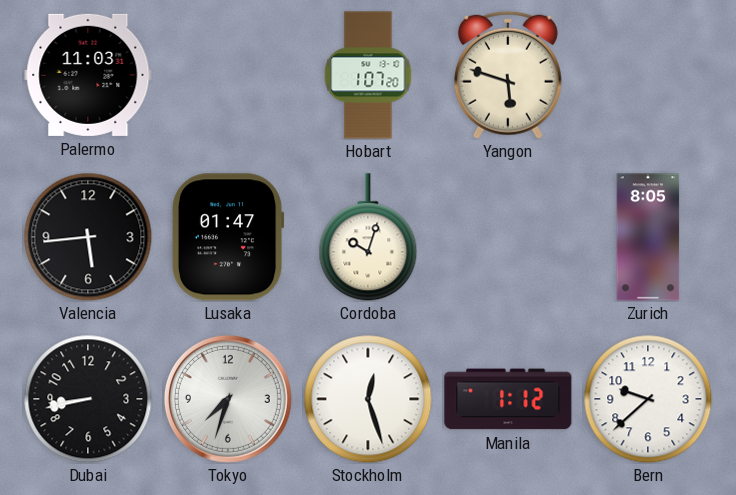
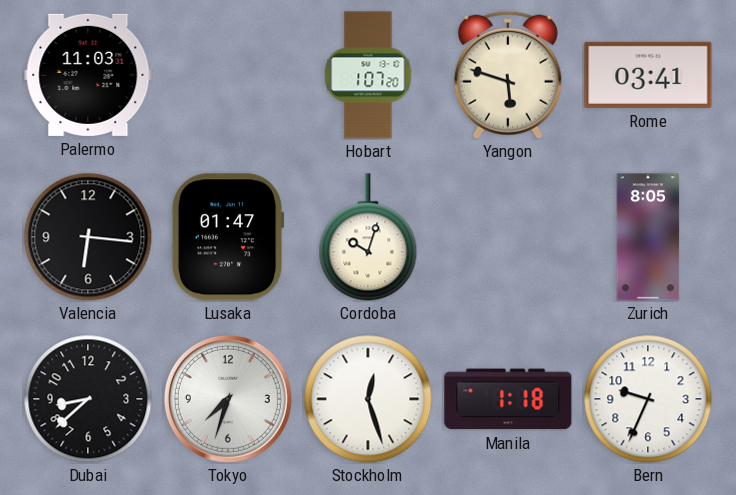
Rome: none -> 03:41
Valencia: 5:44 -> 6:16
Dubai: 8:43 -> 8:38
Manila: 1:12 -> 1:18
Bern: 9:38 -> 9:34
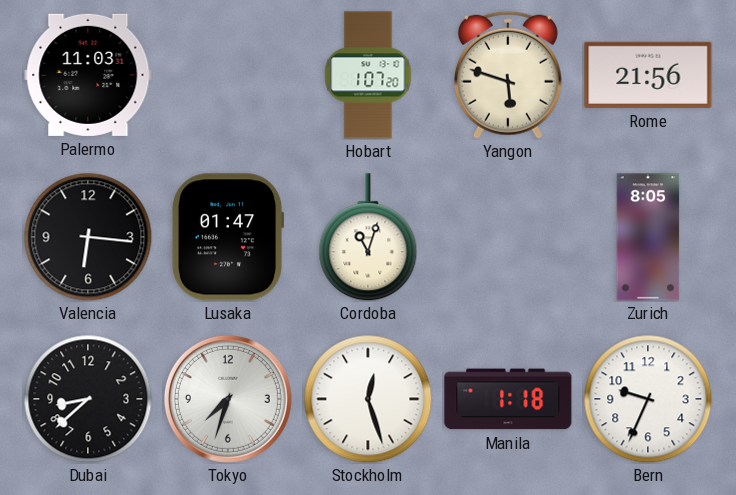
Rome: 03:41 -> 21:56
Cordoba: 10:03 -> 11:03
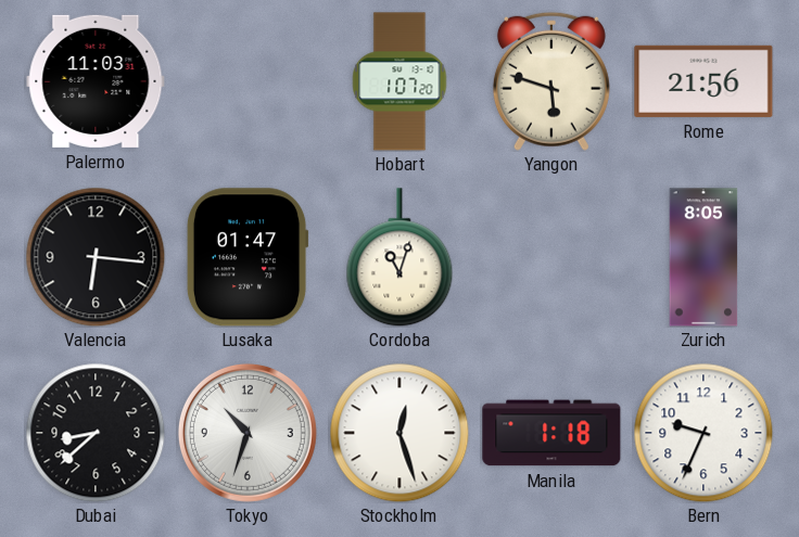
Tokyo: 7:33 -> 10:33
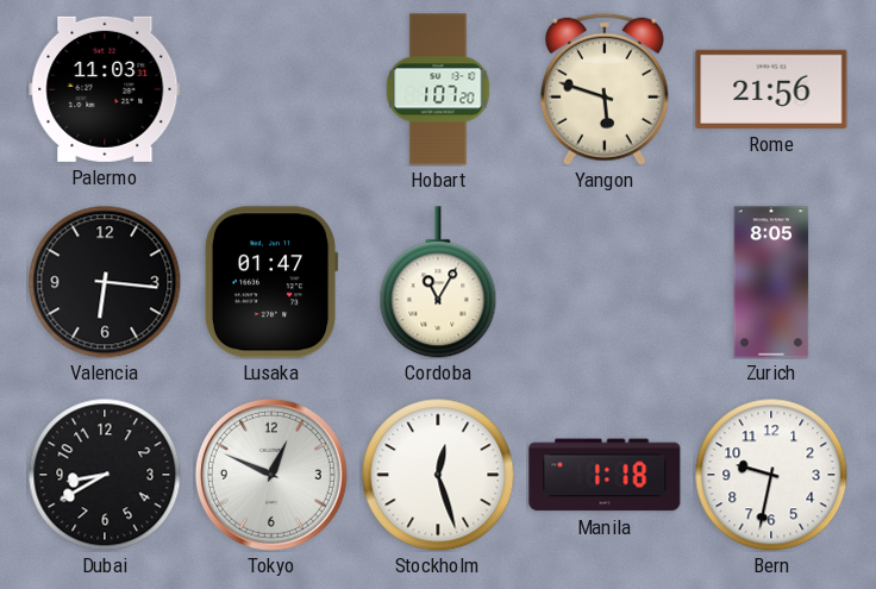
Cordoba: 11:03 -> 11:05
Dubai: 8:38 -> 8:40
Tokyo: 10:33 -> 12:49
Bern: 9:34 -> 9:32
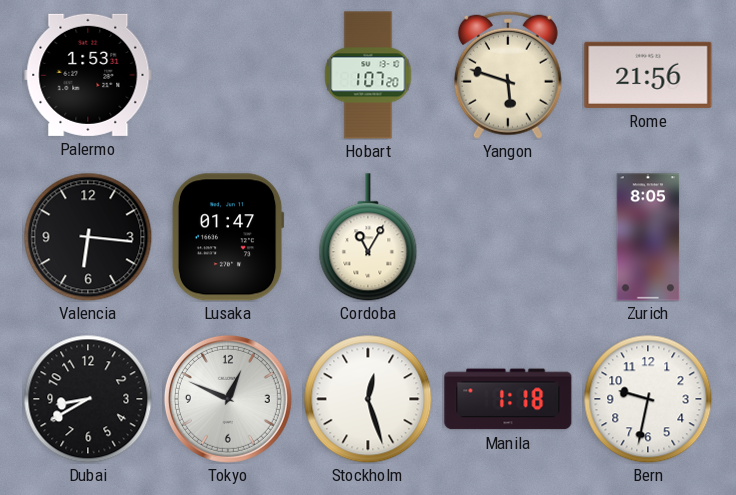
Palermo: 11:03 -> 1:53
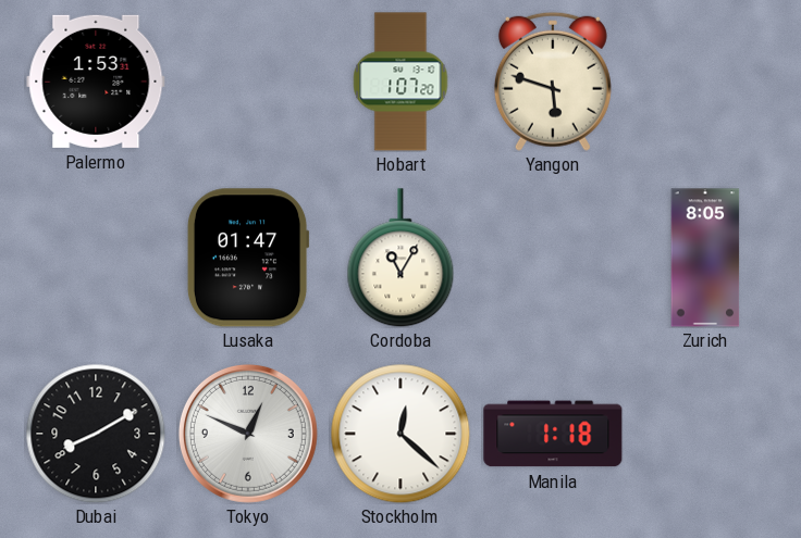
Rome: 21:56 -> none
Valencia: 6:16 -> none
Dubai: 8:40 -> 8:10
Stockholm: 12:27 -> 12:22
Bern: 9:32 -> none
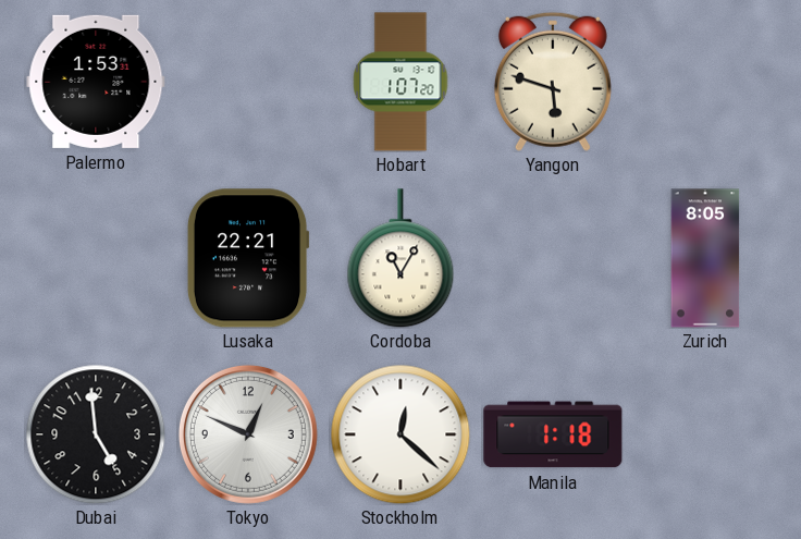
Lusaka: 01:47 -> 22:21
Dubai: 8:10 -> 4:59
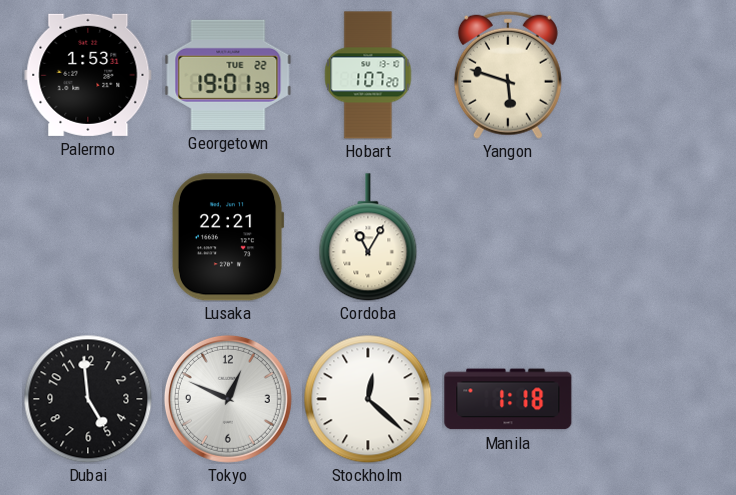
Georgetown: none -> 19:01
Zurich: 8:05 -> none
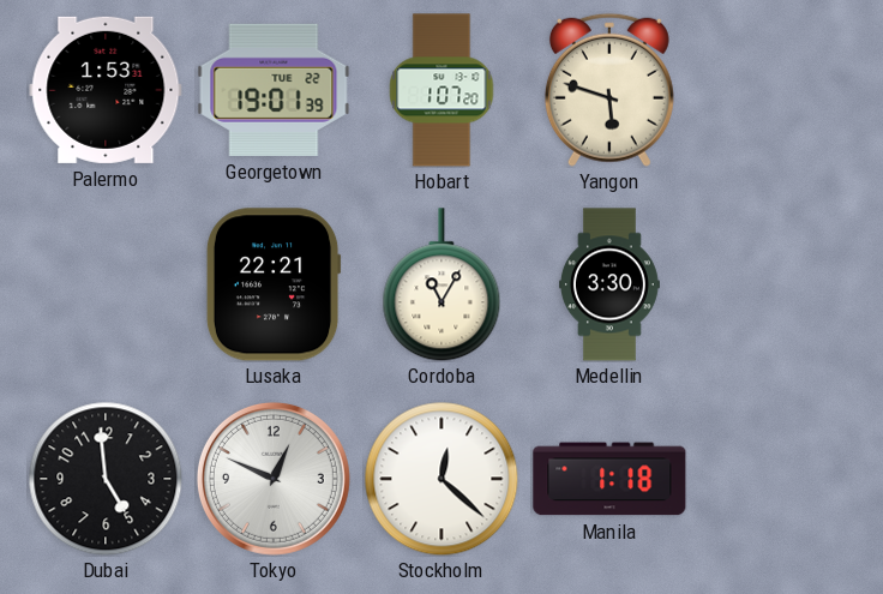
Medellin: none -> 3:30
